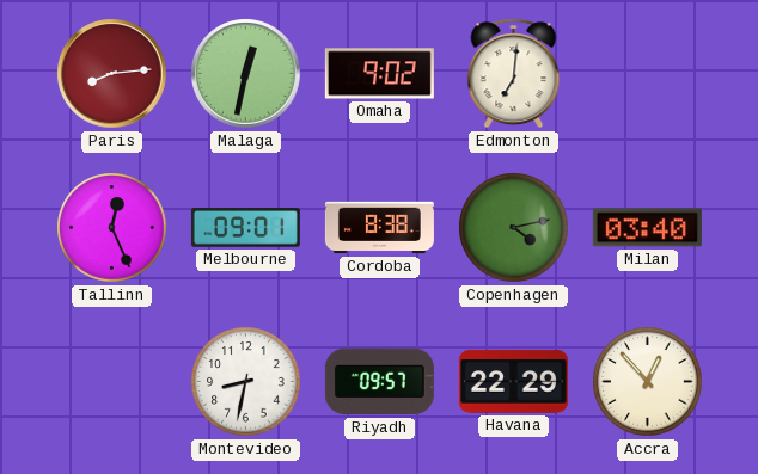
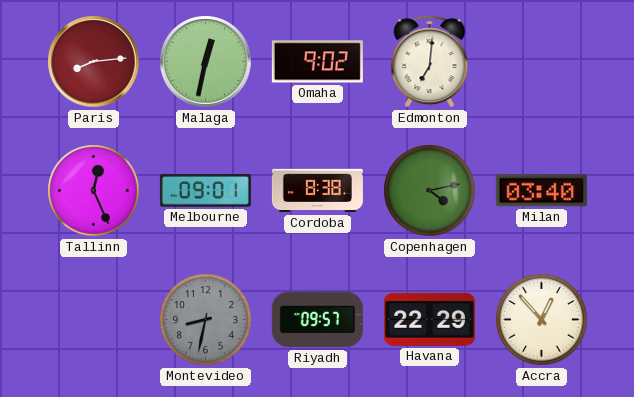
Montevideo dial: white -> grey
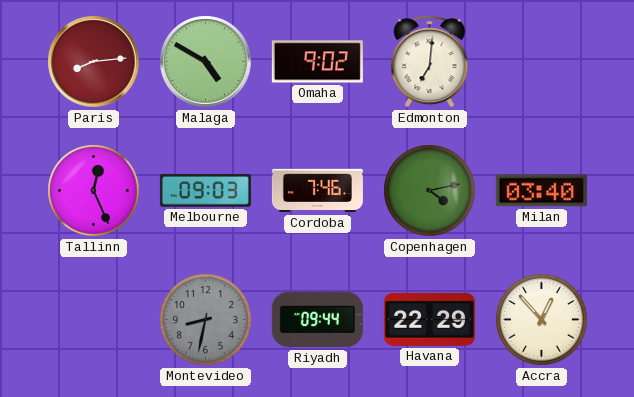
Malaga: 12:32 -> 4:50
Melbourne: 09:01 -> 09:03
Cordoba: 8:38 -> 7:46
Riyadh: 09:57 -> 09:44
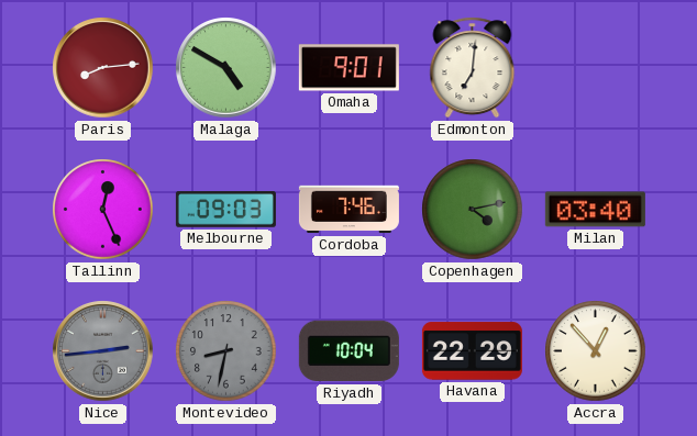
Omaha: 9:02 -> 9:01
Nice: none -> 2:44
Riyadh: 09:44 -> 10:04
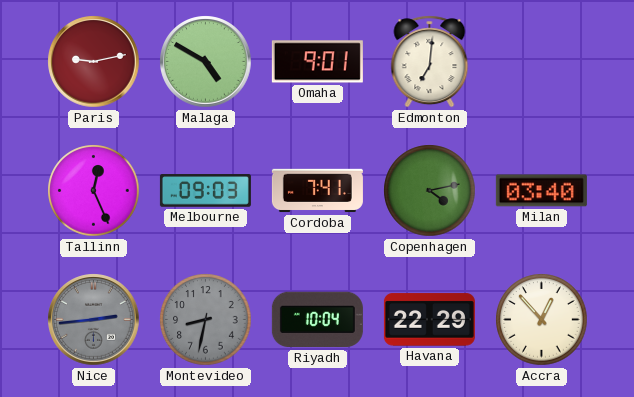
Paris: 8:14 -> 9:13
Cordoba: 7:46 -> 7:41
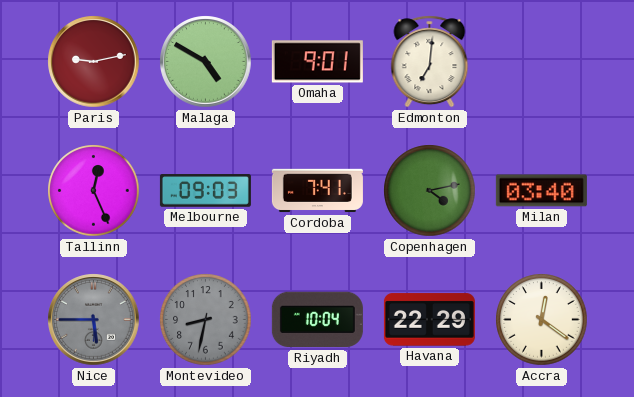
Nice: 2:44 -> 5:45
Accra: 12:53 -> 12:21
